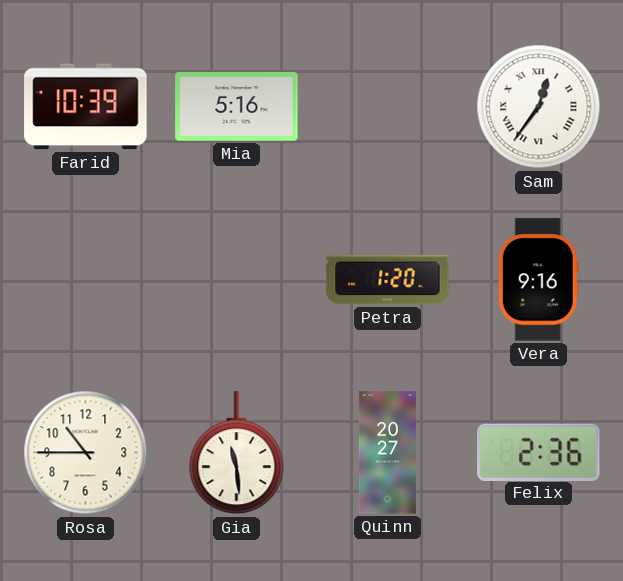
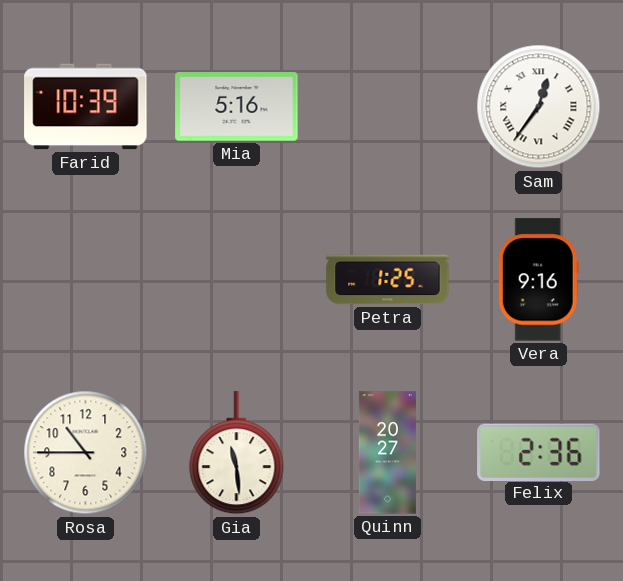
Petra: 1:20 -> 1:25
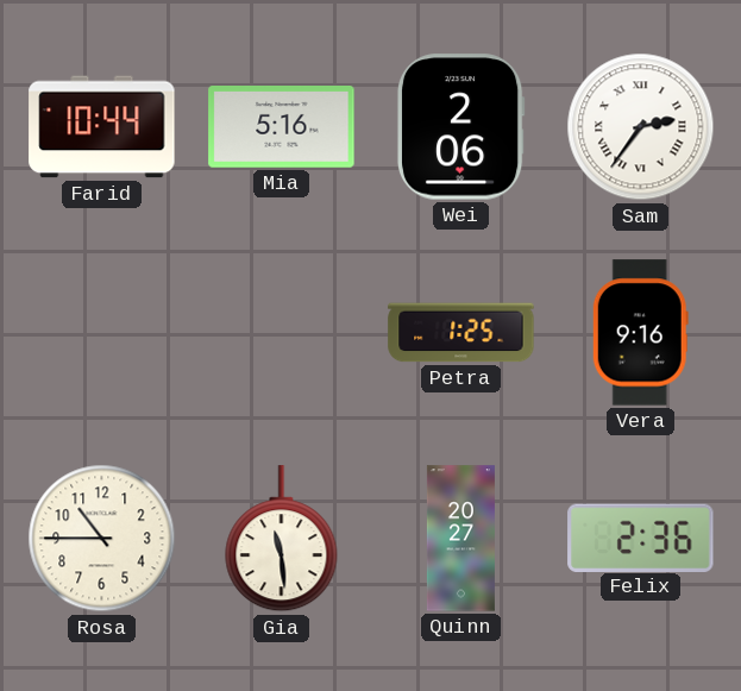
Farid: 10:39 -> 10:44
Wei: none -> 2:06
Sam: 12:36 -> 2:36
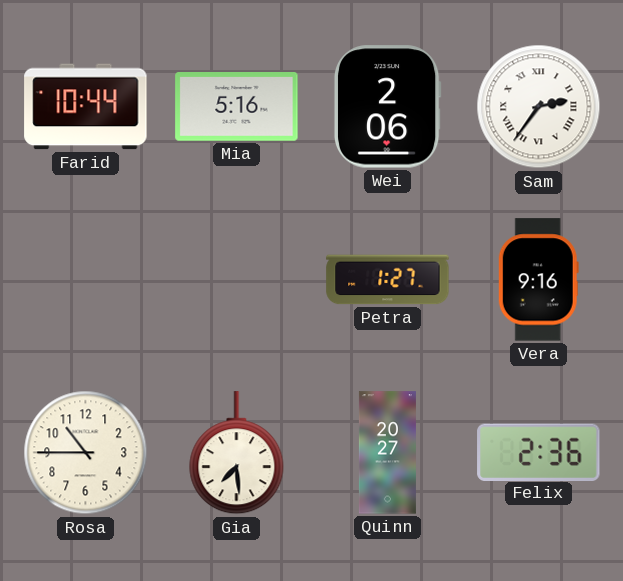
Petra: 1:25 -> 1:27
Gia: 11:29 -> 7:29
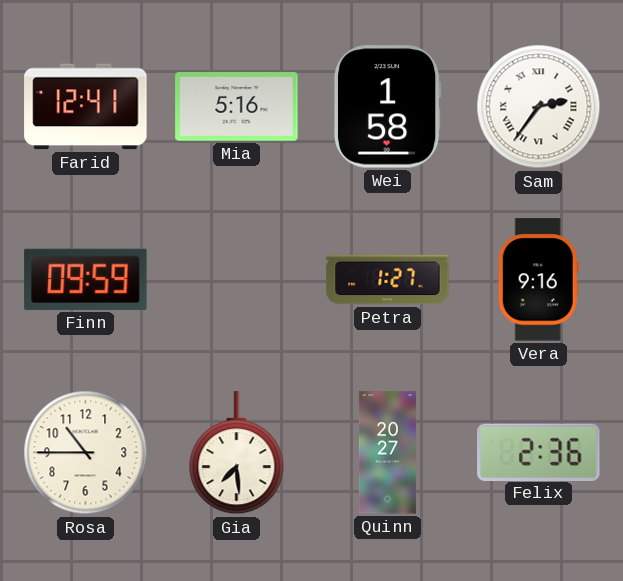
Farid: 10:44 -> 12:41
Wei: 2:06 -> 1:58
Finn: none -> 09:59
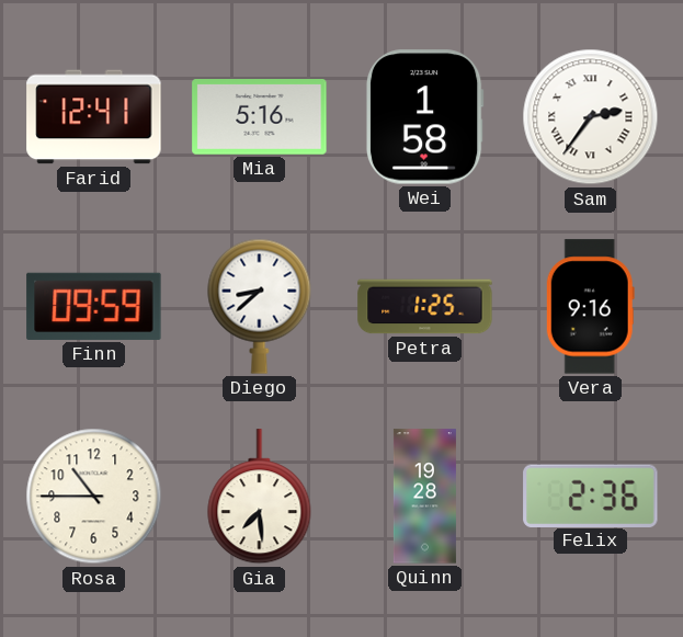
Diego: none -> 8:38
Petra: 1:27 -> 1:25
Quinn: 20:27 -> 19:28
